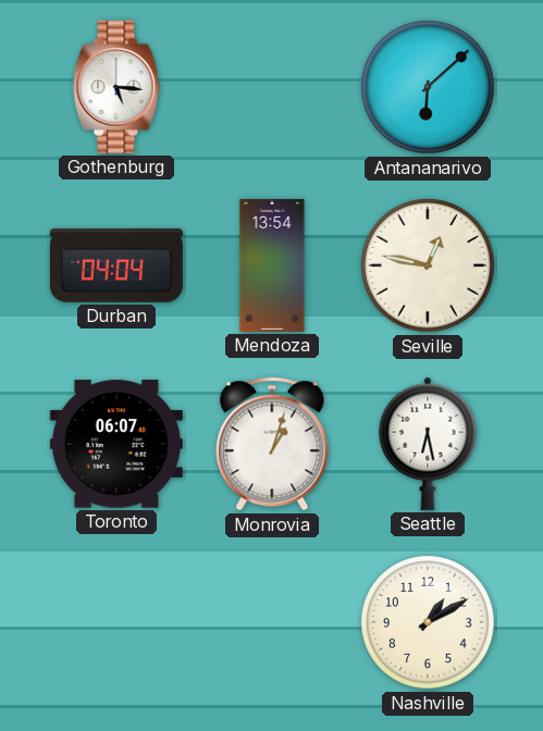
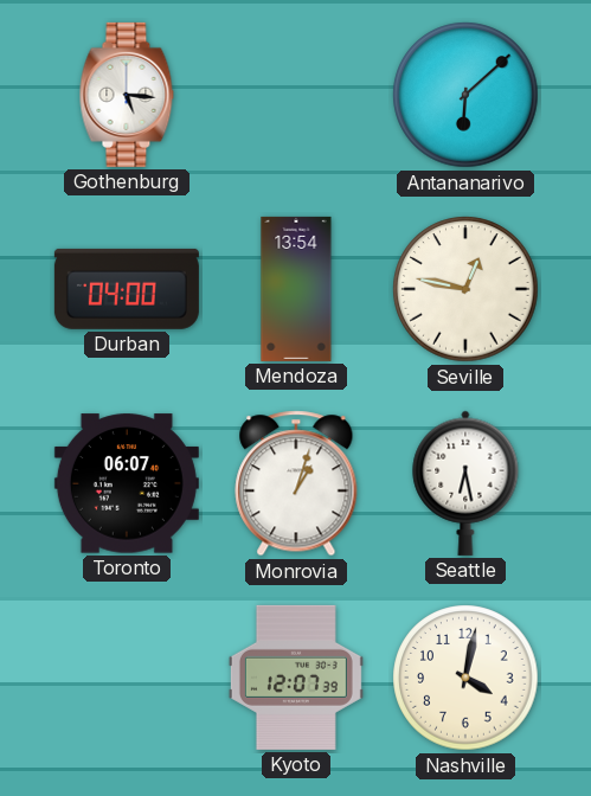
Durban: 04:04 -> 04:00
Kyoto: none -> 12:07
Nashville: 1:10 -> 4:02
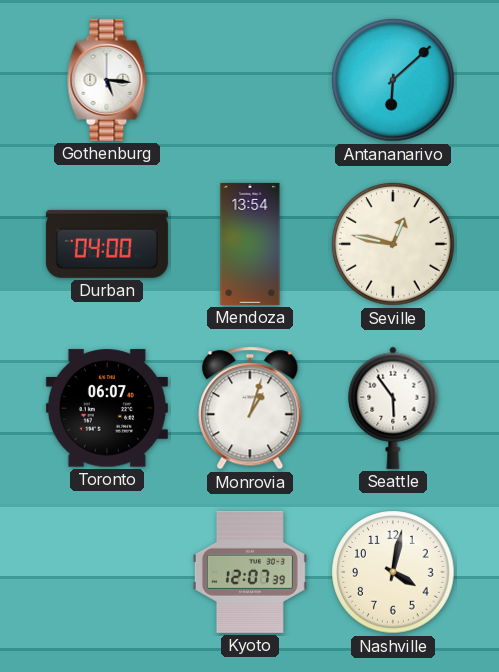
Seattle: 6:28 -> 5:54
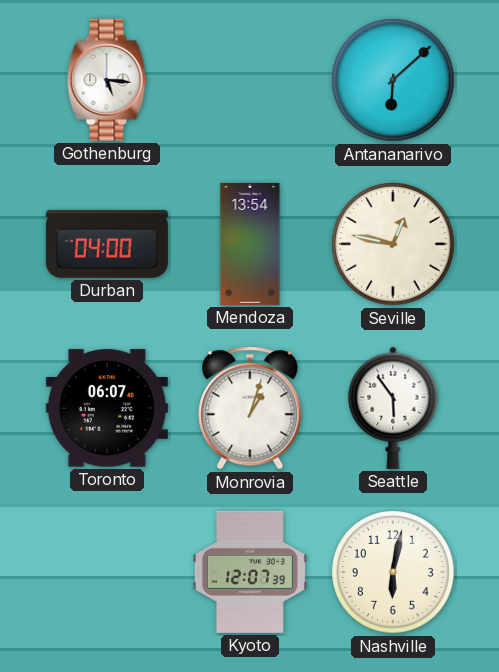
Nashville: 4:02 -> 6:02
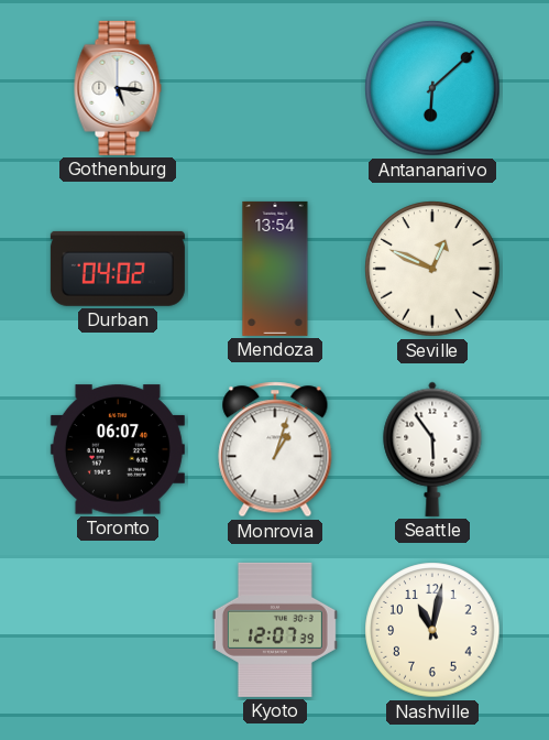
Durban: 04:00 -> 04:02
Seville: 12:47 -> 12:49
Nashville: 6:02 -> 11:02
